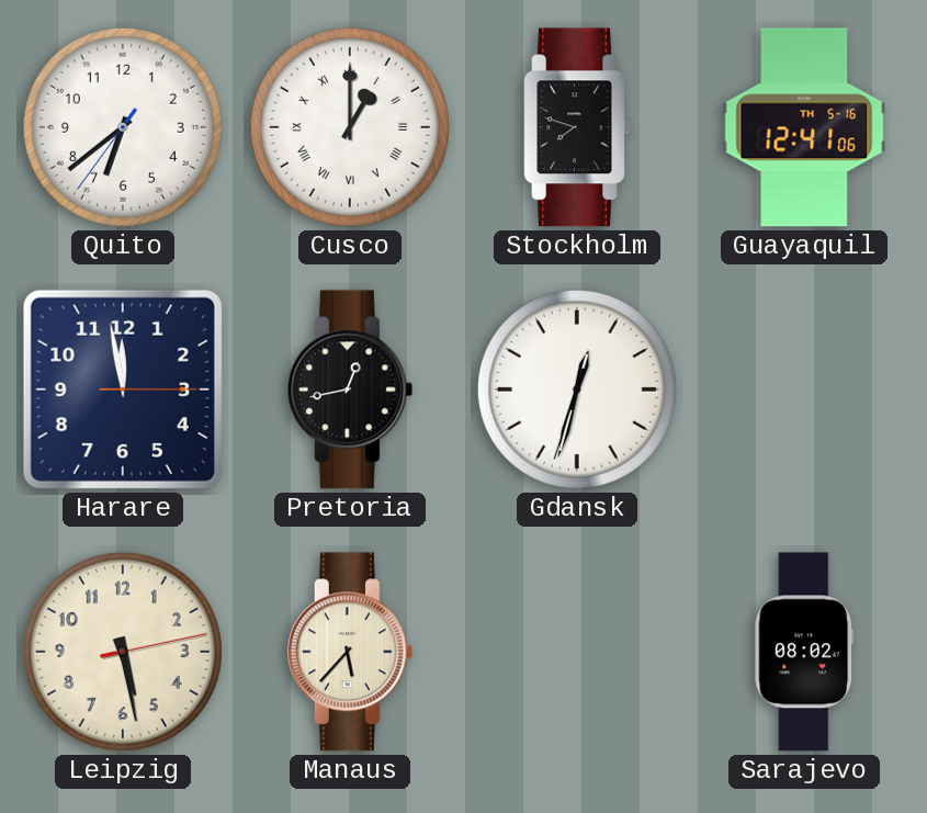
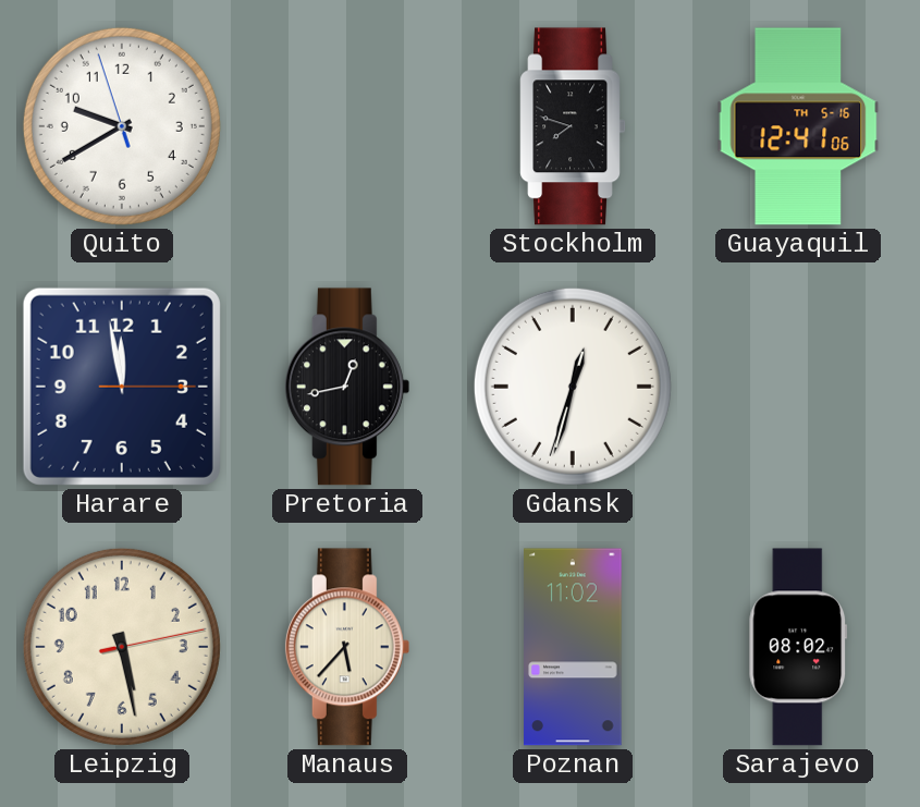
Quito: 6:38 -> 9:39
Cusco: 1:00 -> none
Poznan: none -> 11:02
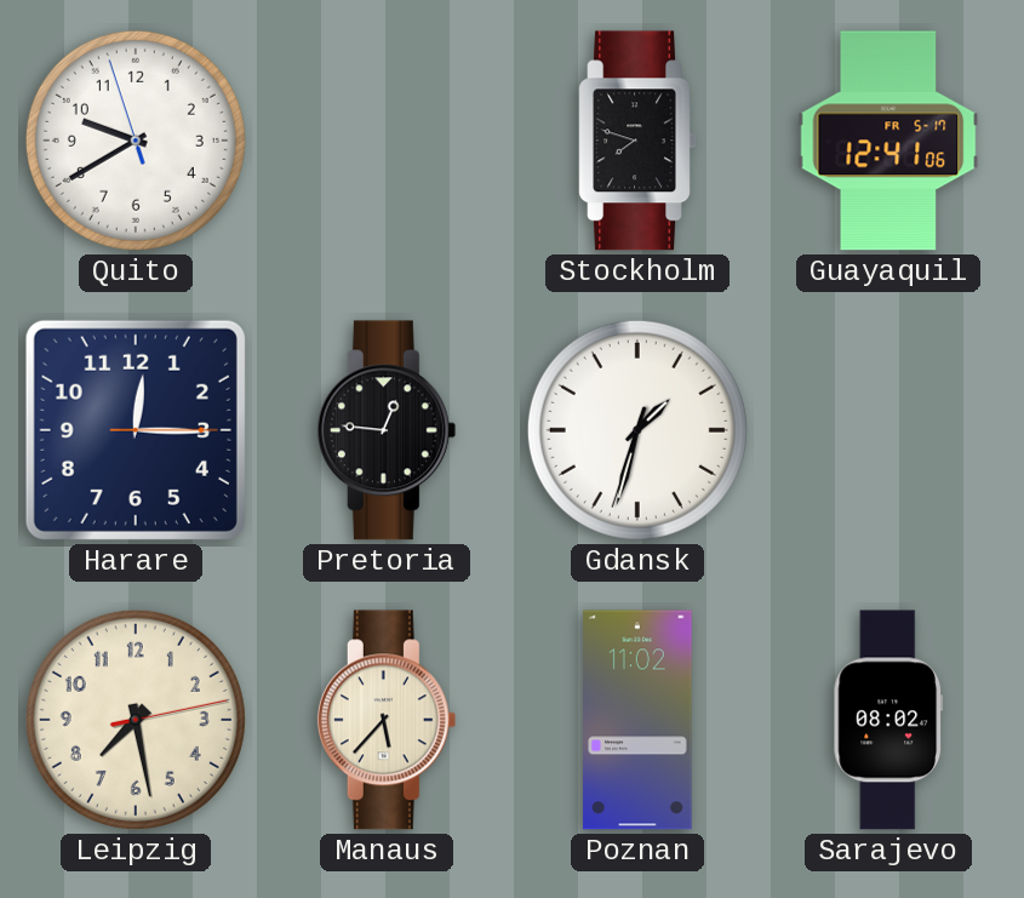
Guayaquil date: TH 5-16 -> FR 5-17
Harare: 11:58 -> 12:15
Pretoria: 12:43 -> 12:46
Gdansk: 12:32 -> 1:32
Leipzig: 5:28 -> 7:28
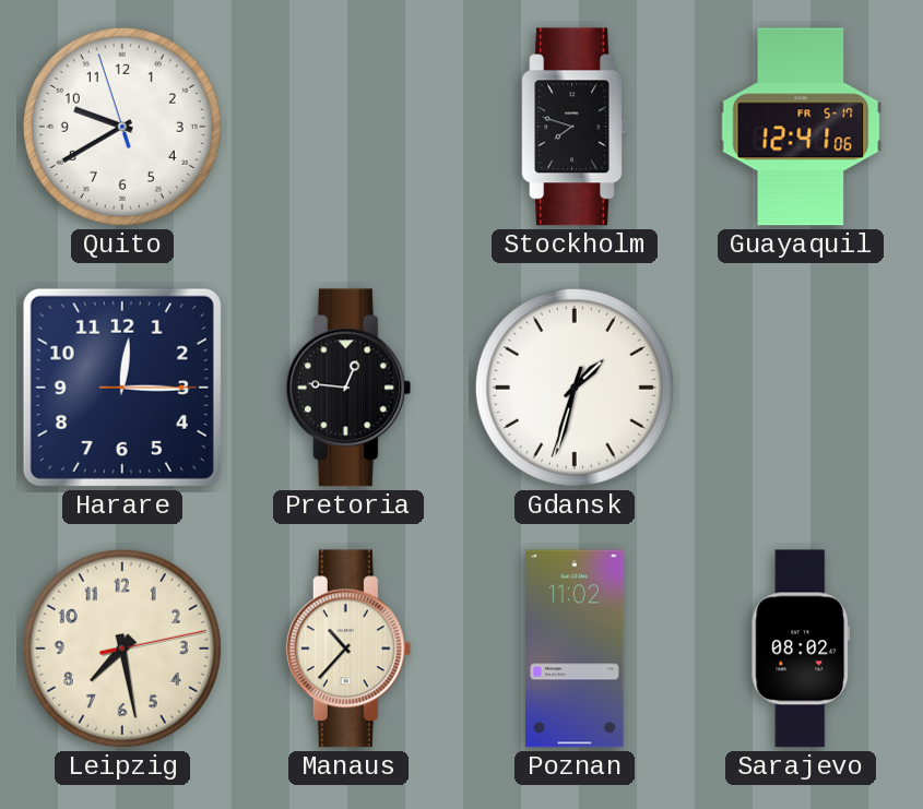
Manaus: 5:37 -> 10:37
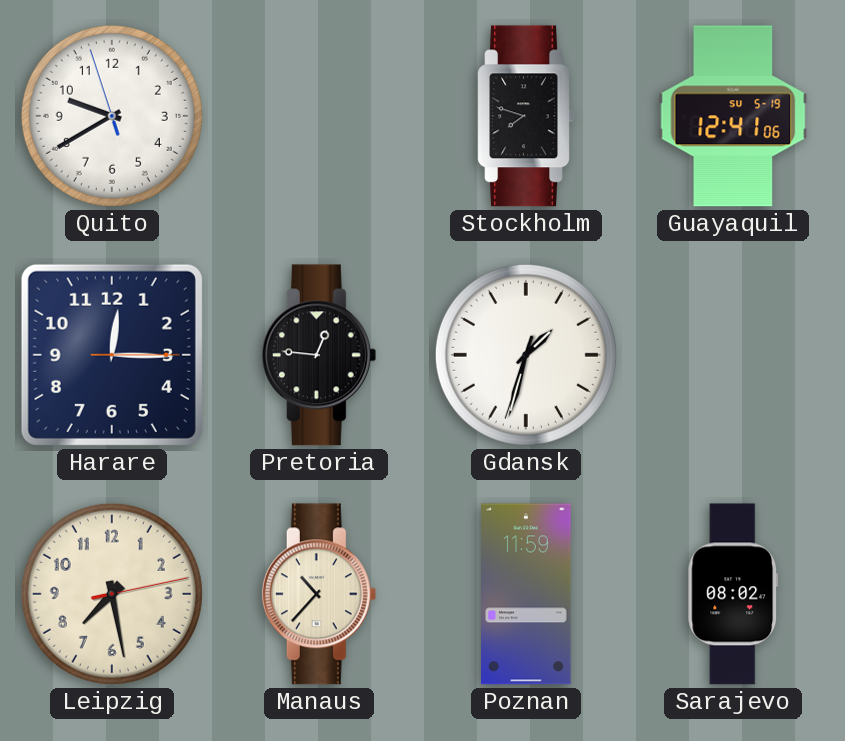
Guayaquil date: FR 5-17 -> SU 5-19
Poznan: 11:02 -> 11:59
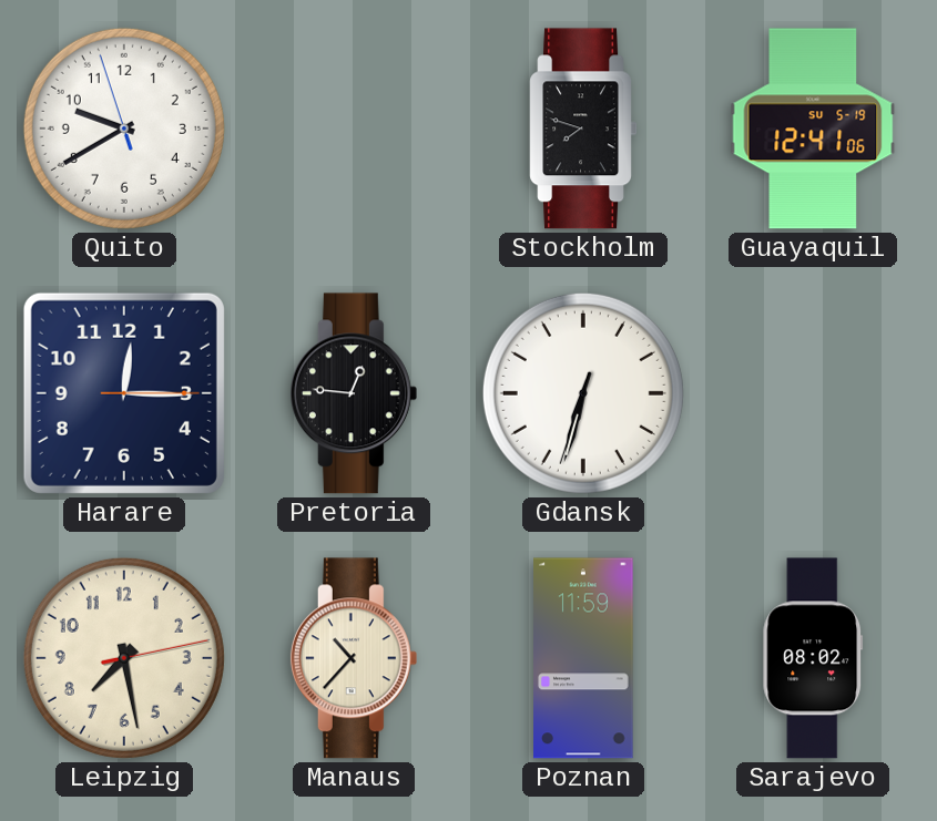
Gdansk: 1:32 -> 6:32
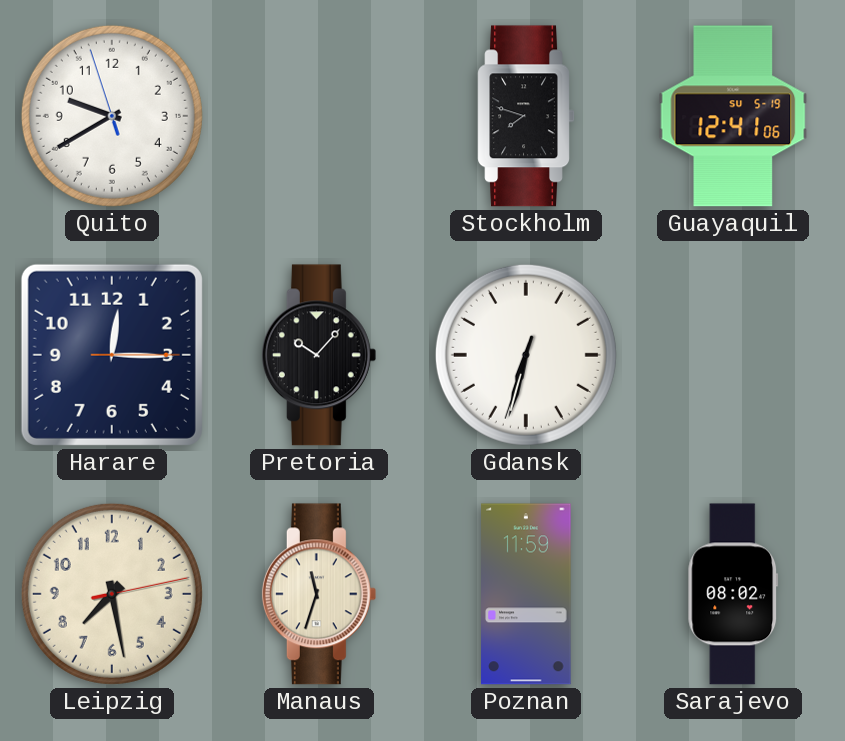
Pretoria: 12:46 -> 10:07
Manaus: 10:37 -> 11:33
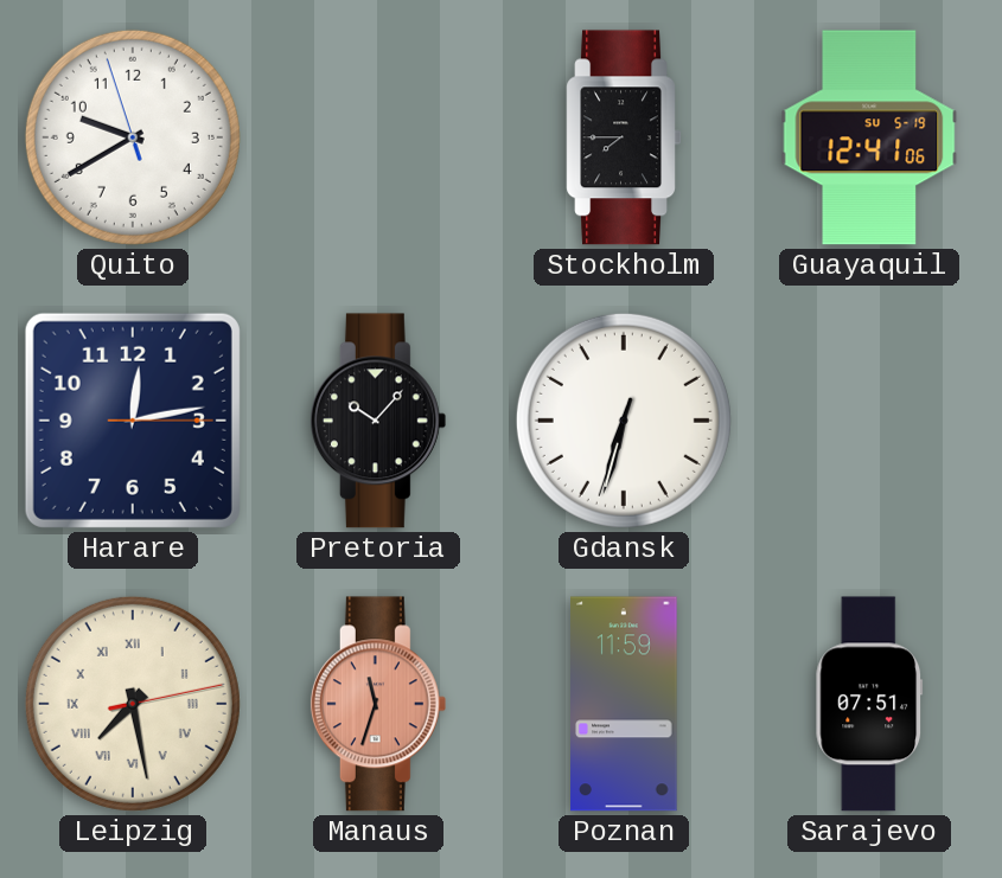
Stockholm: 7:48 -> 7:45
Harare: 12:15 -> 12:13
Leipzig numerals: Arabic -> Roman
Manaus dial: cream -> salmon
Sarajevo: 08:02 -> 07:51
